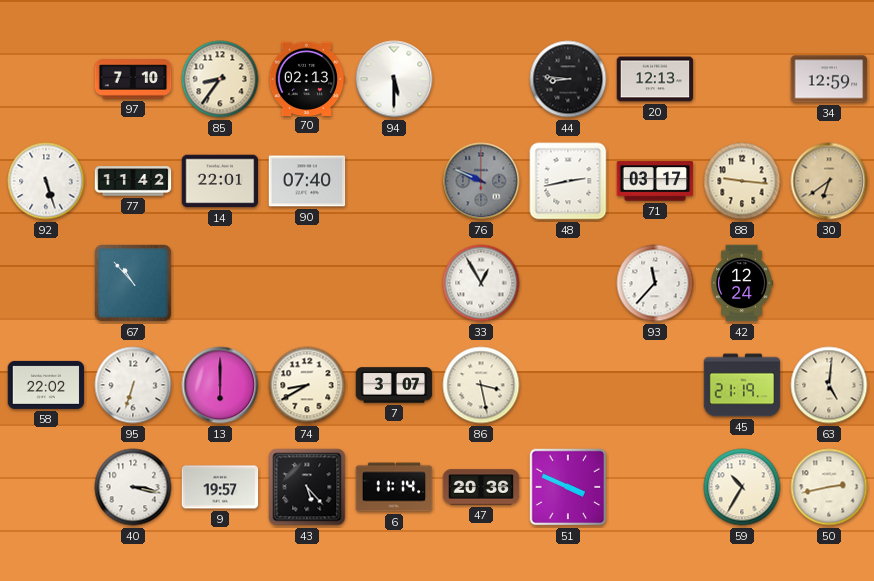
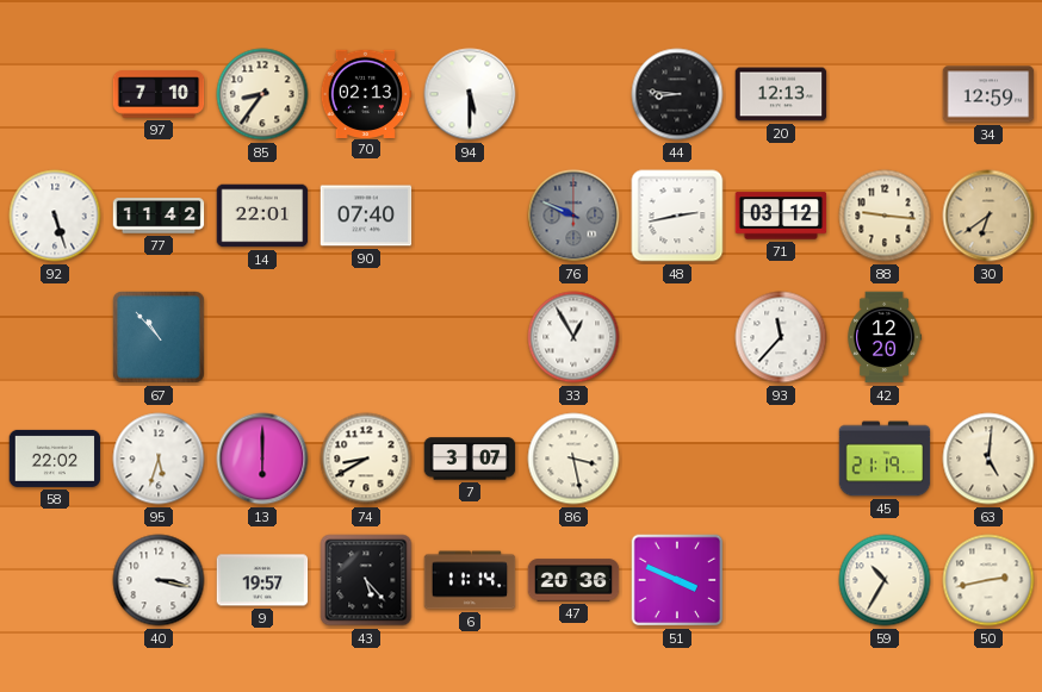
71: 03:17 -> 03:12
42: 12:24 -> 12:20
95: 6:33 -> 5:33
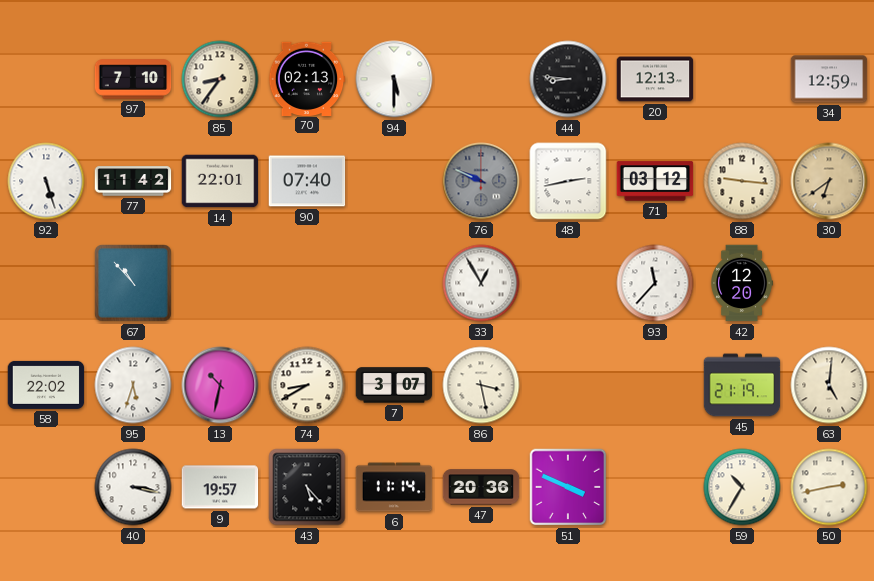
13: 6:00 -> 10:32
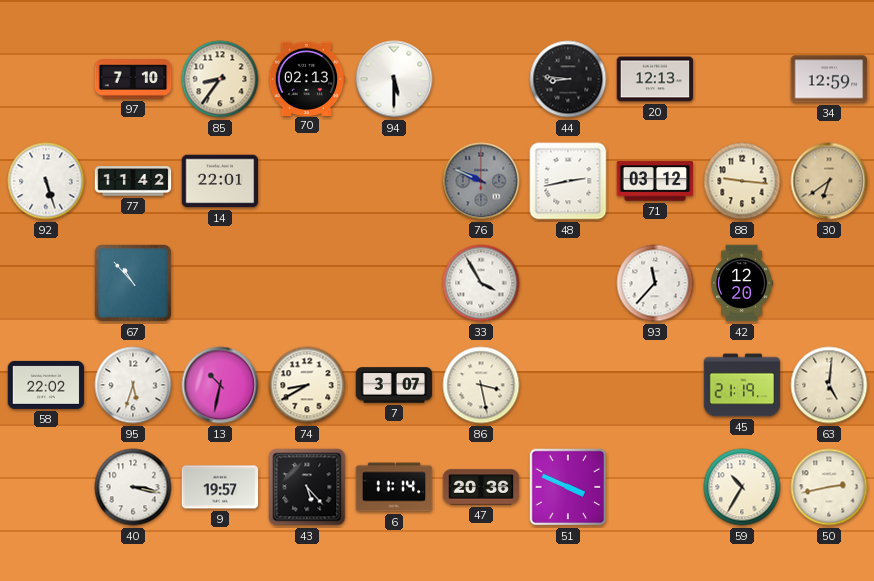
90: 07:40 -> none
33: 12:55 -> 3:55
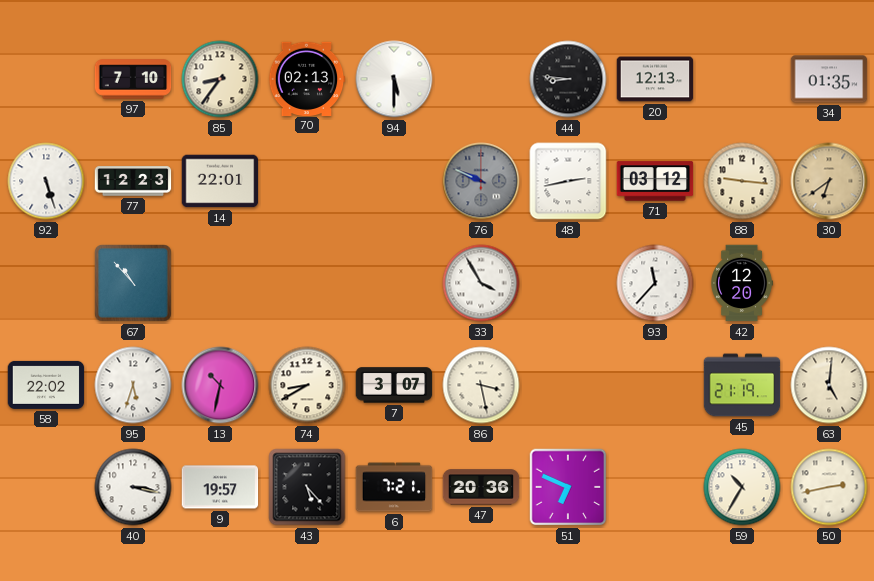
34: 12:59 -> 01:35
77: 11:42 -> 12:23
6: 11:14 -> 7:21
51: 3:49 -> 6:49
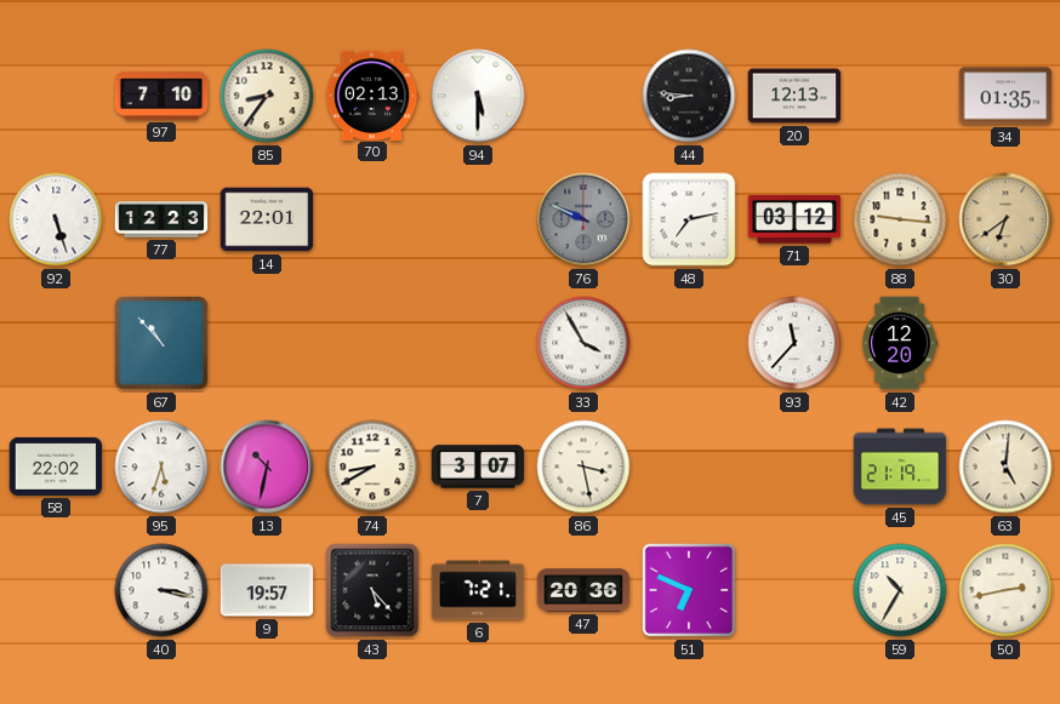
48: 2:43 -> 7:13
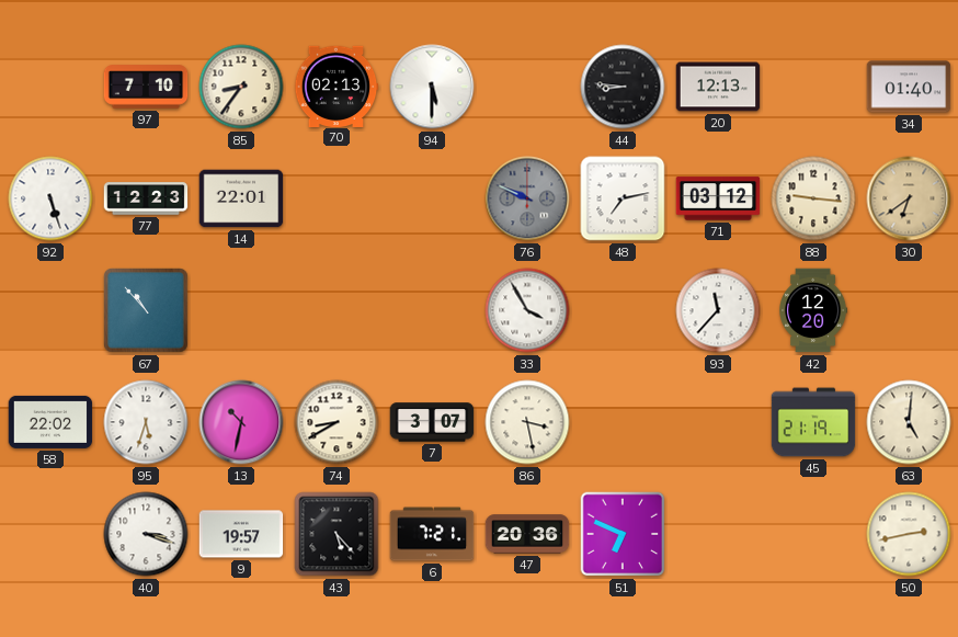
34: 01:35 -> 01:40
40: 3:17 -> 3:18
59: 10:35 -> none
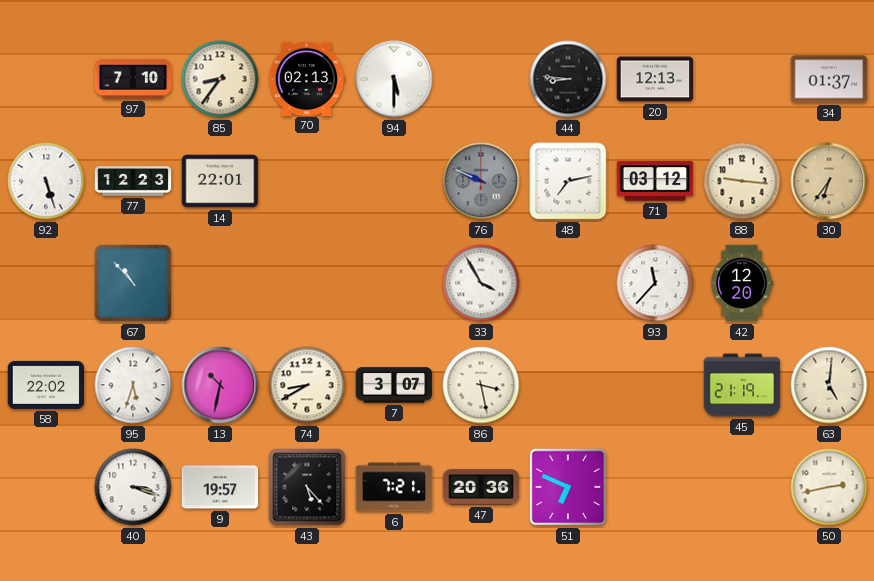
34: 01:40 -> 01:37
30: 6:39 -> 6:36
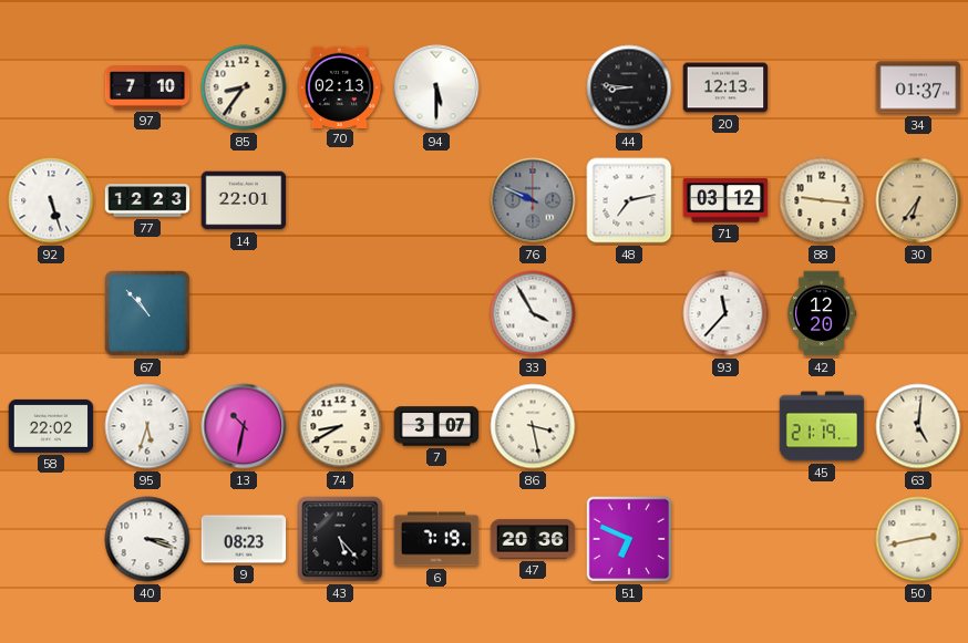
9: 19:57 -> 08:23
6: 7:21 -> 7:19
